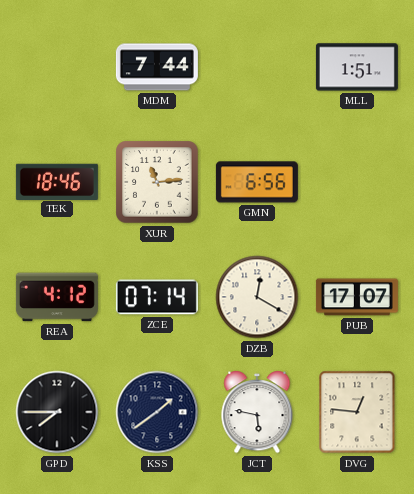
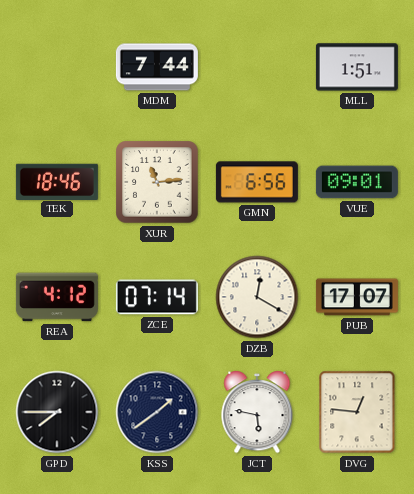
VUE: none -> 09:01
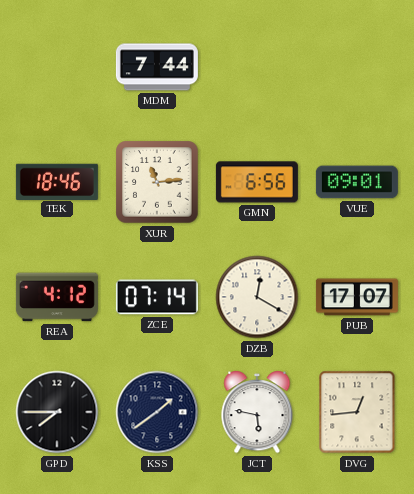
MLL: 1:51 -> none
DVG: 12:46 -> 12:44
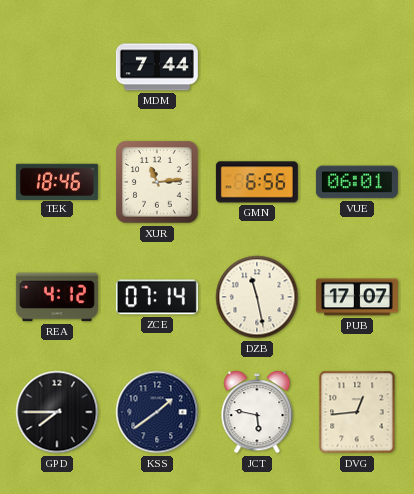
VUE: 09:01 -> 06:01
DZB: 12:20 -> 11:28
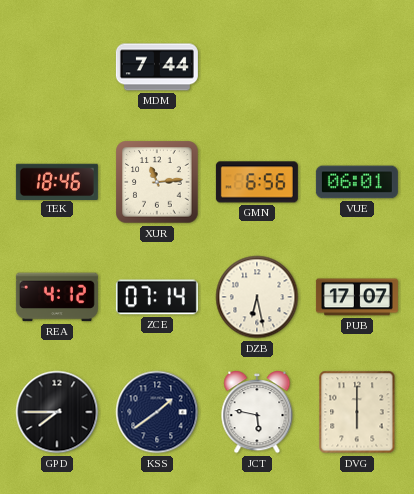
DZB: 11:28 -> 6:28
DVG: 12:44 -> 6:00
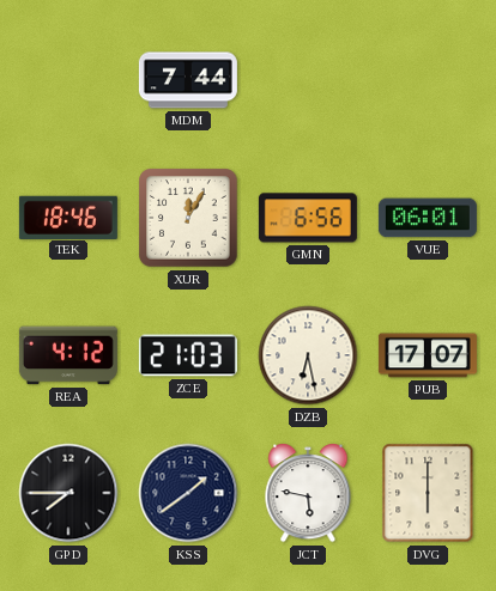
XUR: 11:14 -> 12:05
ZCE: 07:14 -> 21:03
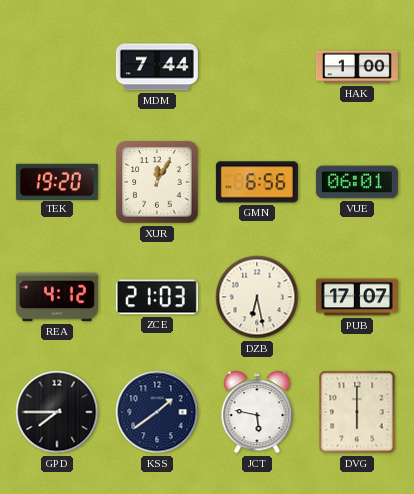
HAK: none -> 1:00
TEK: 18:46 -> 19:20
